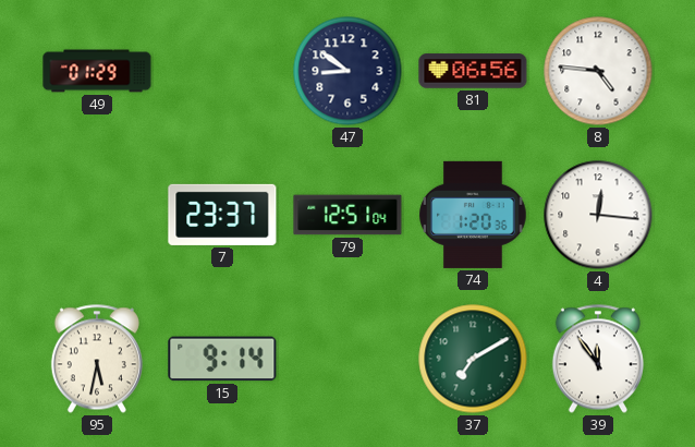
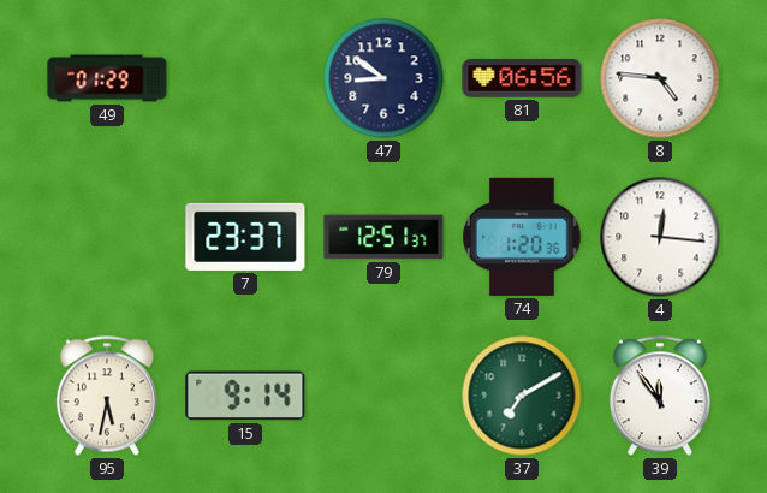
79: 12:51:04 -> 12:51:37
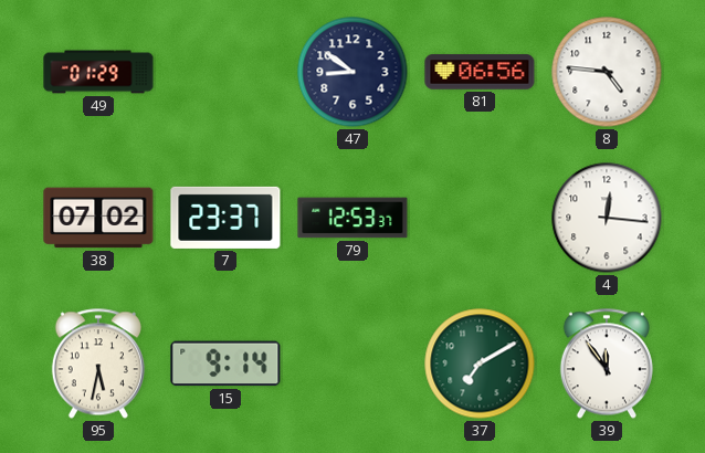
38: none -> 07:02
79: 12:51 -> 12:53
74: 1:20 -> none
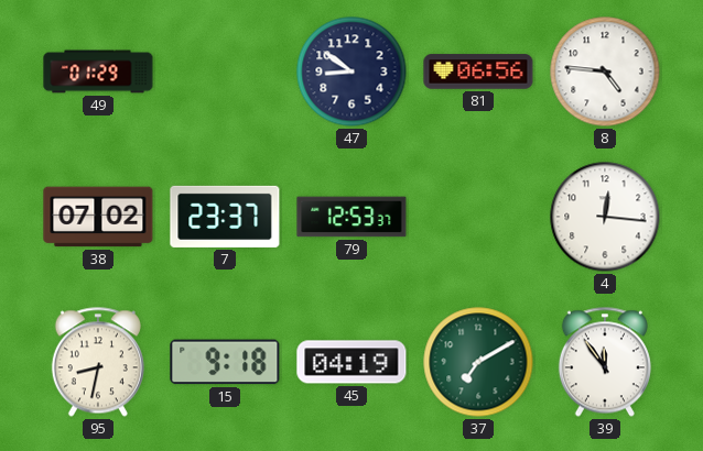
95: 5:32 -> 8:32
15: 9:14 -> 9:18
45: none -> 04:19
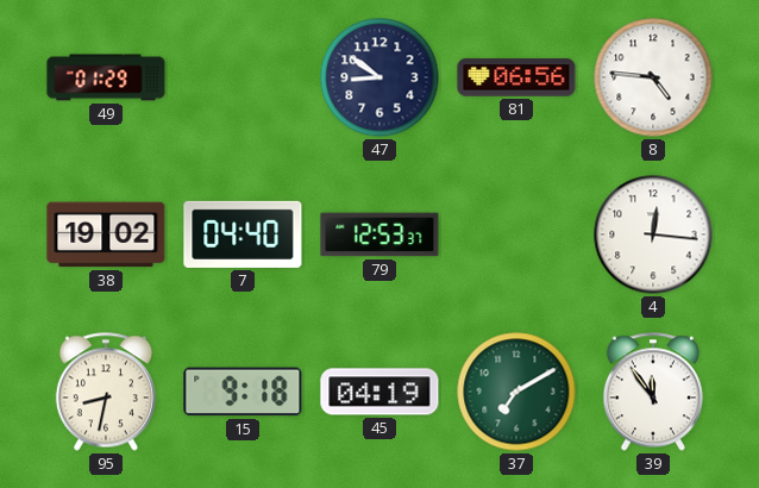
38: 07:02 -> 19:02
7: 23:37 -> 04:40
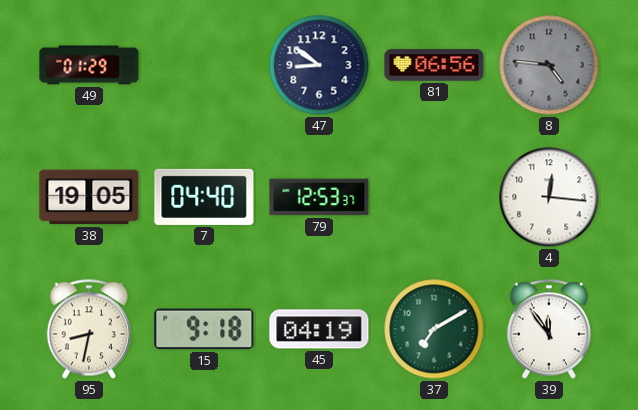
8 dial: white -> grey
38: 19:02 -> 19:05
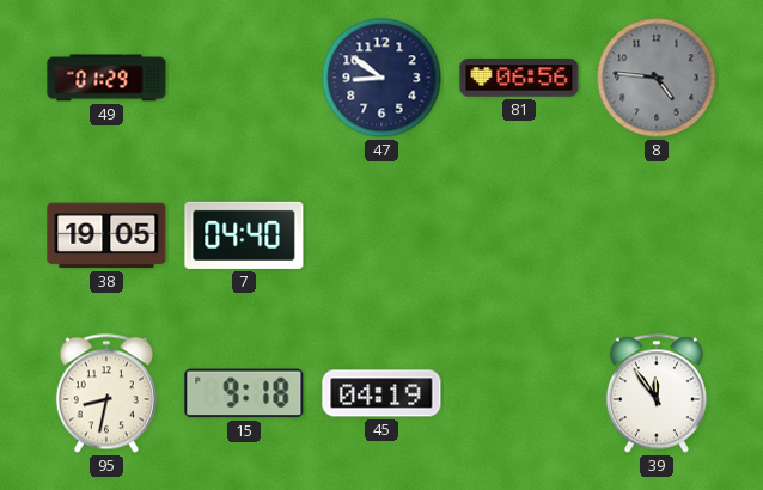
79: 12:53 -> none
4: 12:16 -> none
37: 7:10 -> none
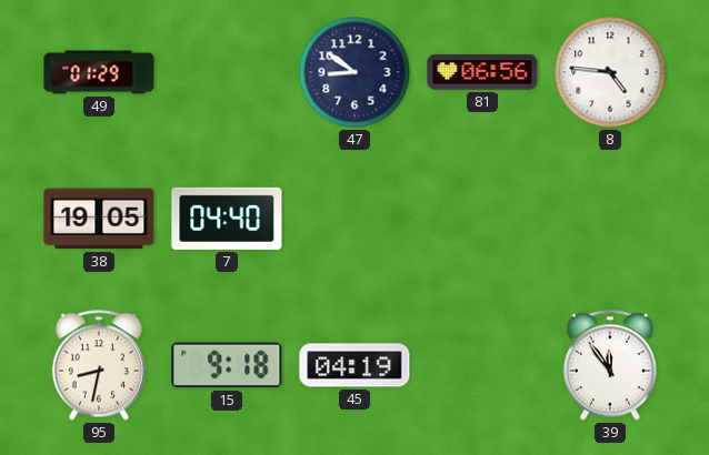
8 dial: grey -> white
